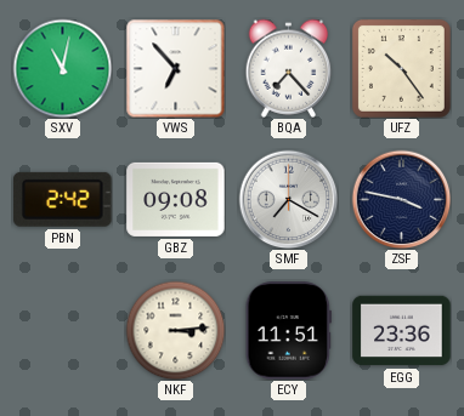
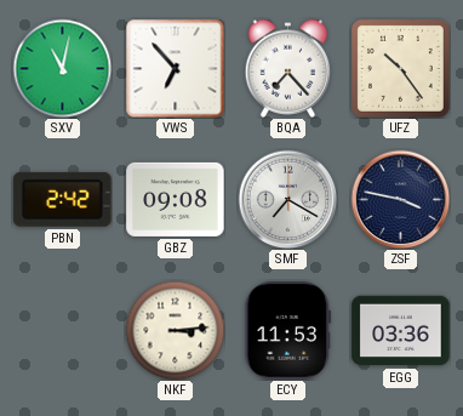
ECY: 11:51 -> 11:53
EGG: 23:36 -> 03:36
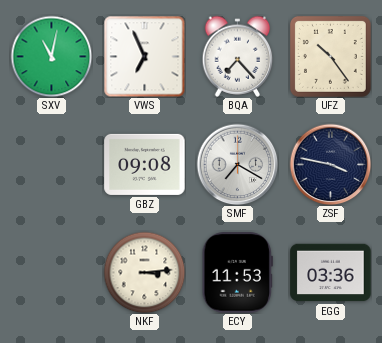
VWS: 6:53 -> 6:56
PBN: 2:42 -> none
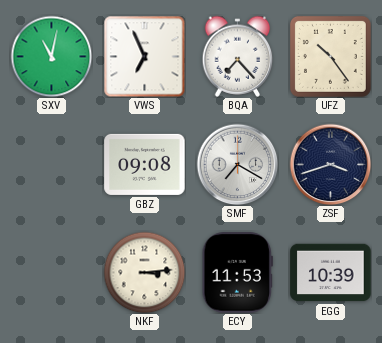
ZSF: 3:47 -> 3:42
EGG: 03:36 -> 10:39
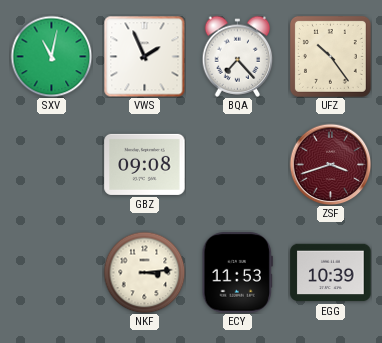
VWS: 6:56 -> 1:56
SMF: 7:20 -> none
ZSF dial: navy -> burgundy
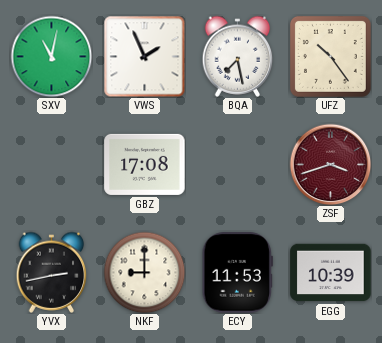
BQA: 7:23 -> 7:28
GBZ: 09:08 -> 17:08
YVX: none -> 2:43
NKF: 3:14 -> 9:00
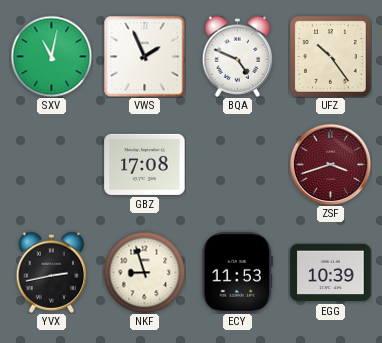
BQA: 7:28 -> 4:49
NKF: 9:00 -> 8:57
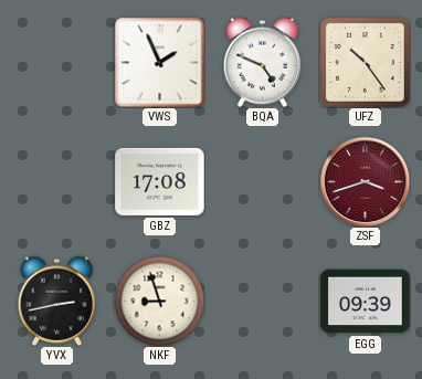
SXV: 11:02 -> none
ECY: 11:53 -> none
EGG: 10:39 -> 09:39
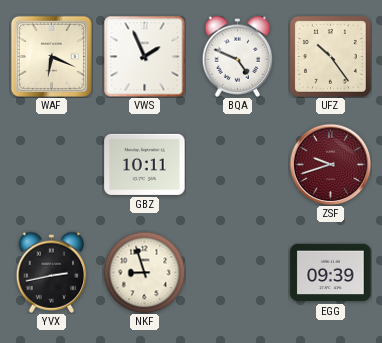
WAF: none -> 6:19
GBZ: 17:08 -> 10:11
ZSF: 3:42 -> 9:42
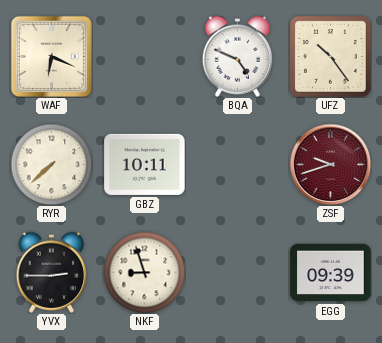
VWS: 1:56 -> none
RYR: none -> 7:38
YVX: 2:43 -> 2:45
